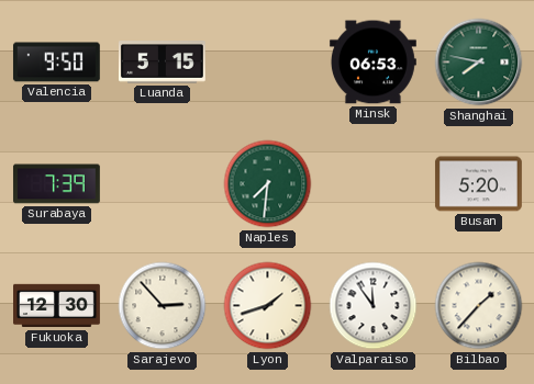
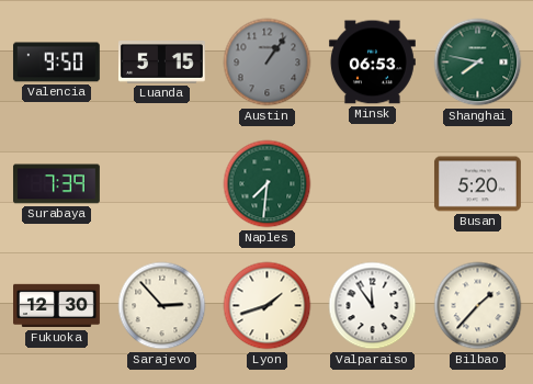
Austin: none -> 1:06
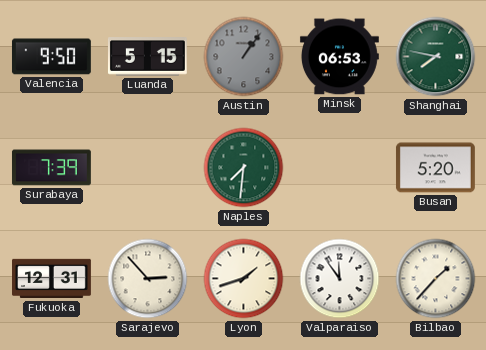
Fukuoka: 12:30 -> 12:31
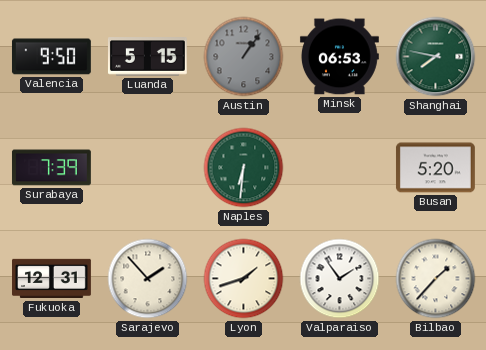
Naples: 7:31 -> 6:31
Sarajevo: 2:53 -> 1:53
Valparaiso: 11:54 -> 1:54
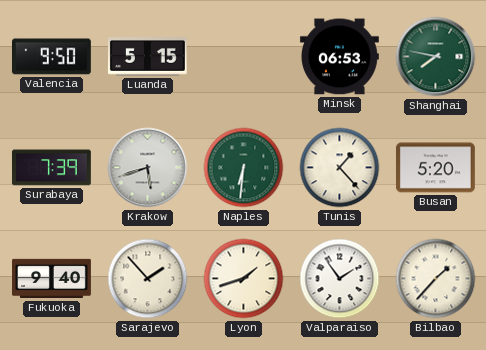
Austin: 1:06 -> none
Krakow: none -> 5:42
Tunis: none -> 1:23
Fukuoka: 12:31 -> 9:40
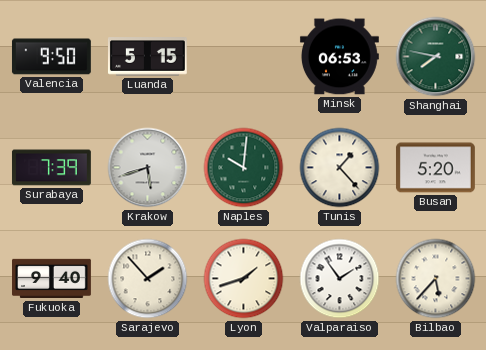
Naples: 6:31 -> 10:01
Bilbao: 1:37 -> 5:37
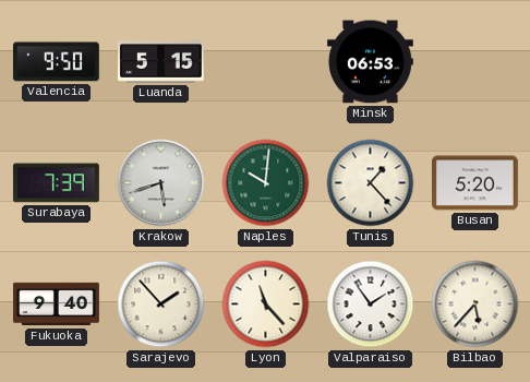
Shanghai: 7:47 -> none
Lyon: 1:42 -> 11:23
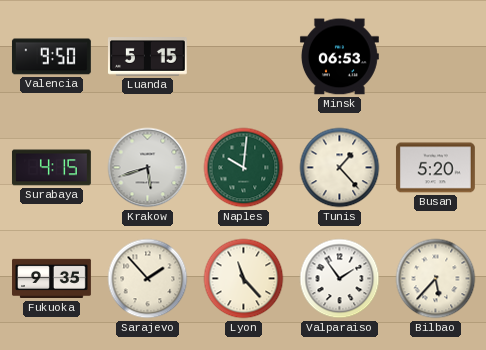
Surabaya: 7:39 -> 4:15
Fukuoka: 9:40 -> 9:35
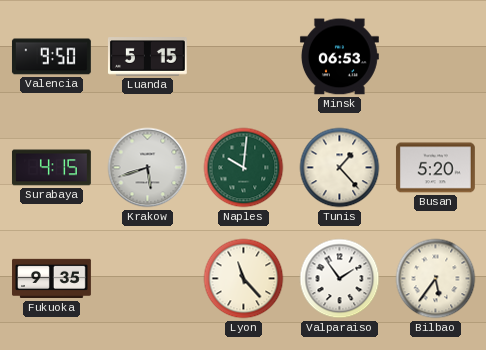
Sarajevo: 1:53 -> none
Bilbao: 5:37 -> 5:36
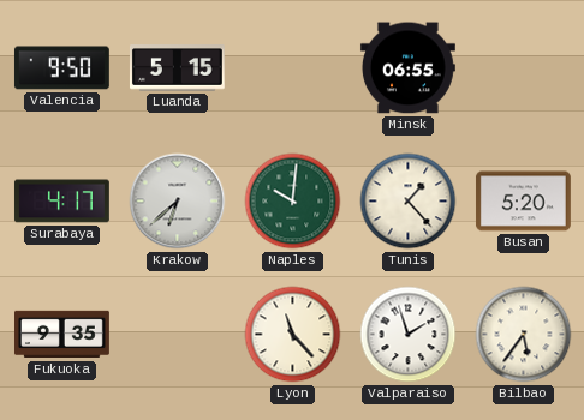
Minsk: 06:53 -> 06:55
Surabaya: 4:15 -> 4:17
Krakow: 5:42 -> 6:38
Valparaiso: 1:54 -> 1:57
